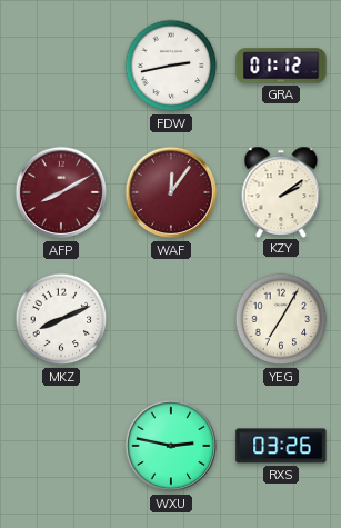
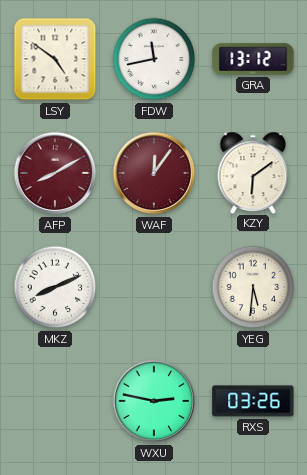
LSY: none -> 4:51
FDW: 2:43 -> 11:43
GRA: 01:12 -> 13:12
KZY: 2:09 -> 6:09
YEG: 7:05 -> 5:31
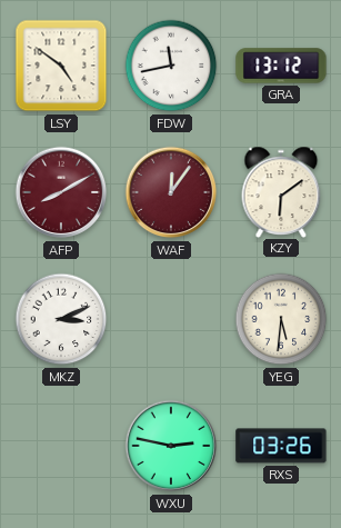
MKZ: 8:11 -> 3:11
